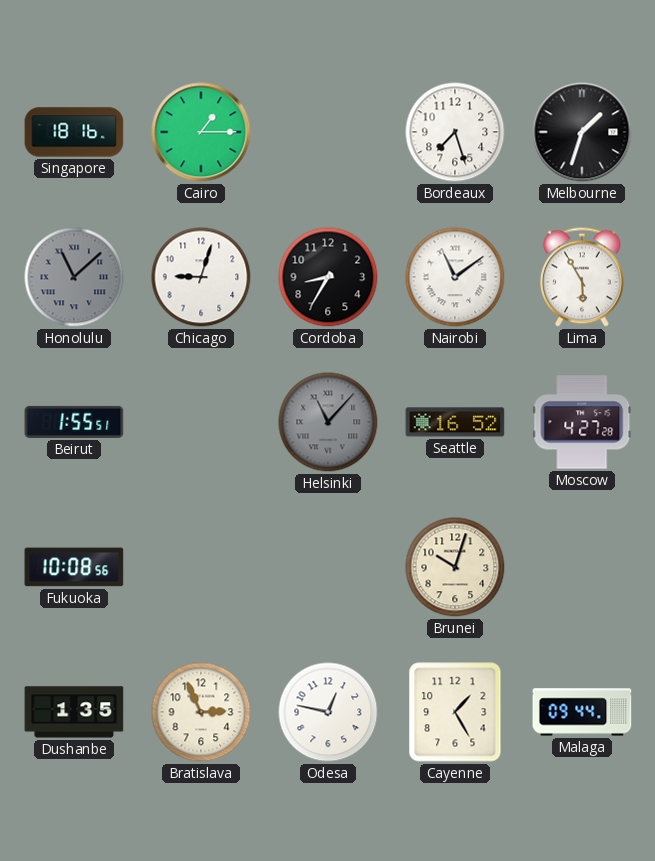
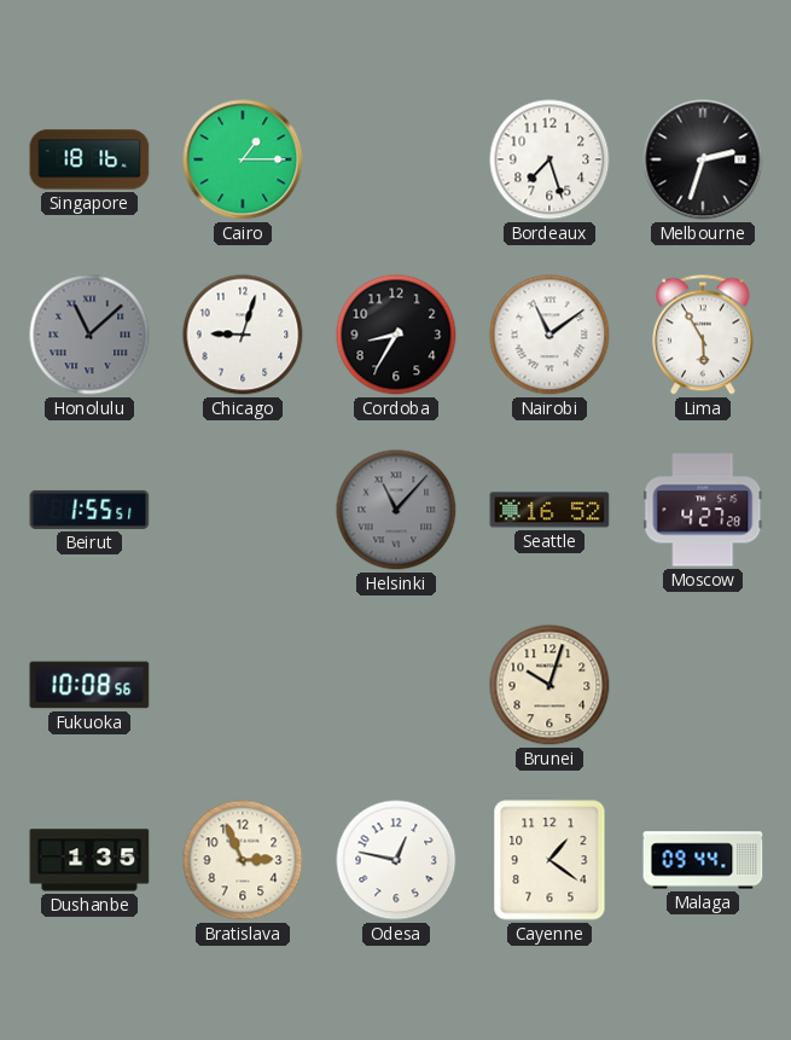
Melbourne: 1:33 -> 2:33
Cayenne: 1:25 -> 1:21
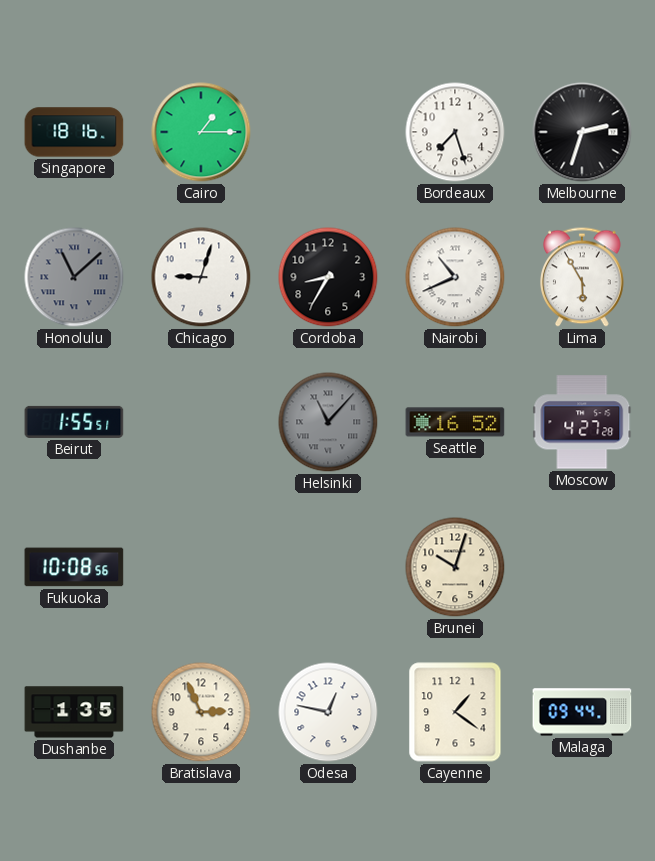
Nairobi: 11:09 -> 10:41
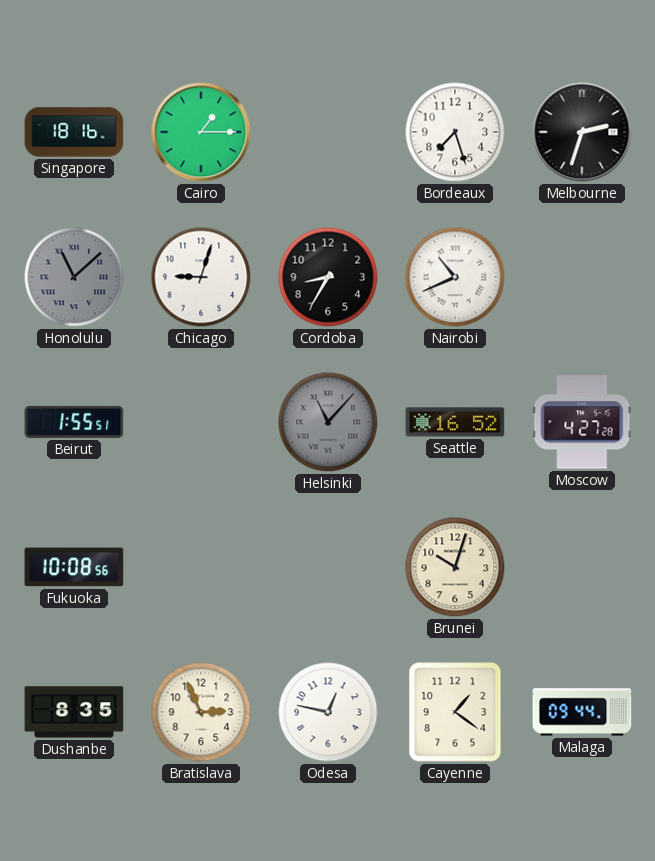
Lima: 5:55 -> none
Dushanbe: 1:35 -> 8:35
